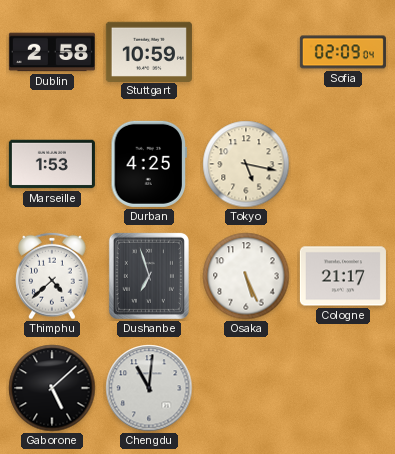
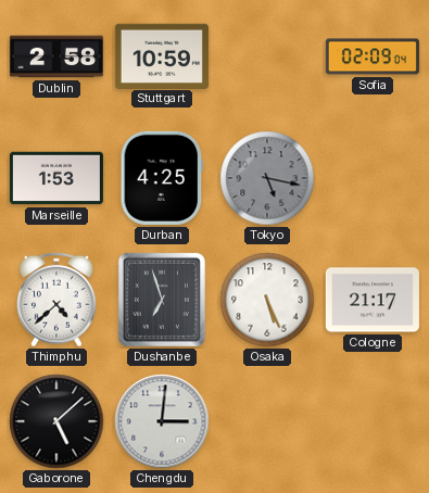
Tokyo dial: cream -> grey
Chengdu: 11:01 -> 3:01
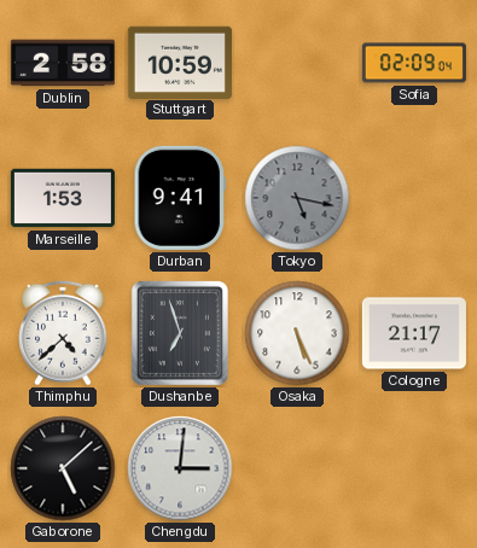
Durban: 4:25 -> 9:41
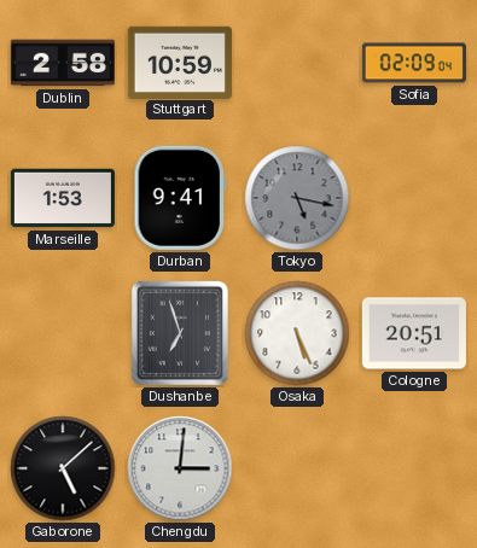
Thimphu: 4:38 -> none
Cologne: 21:17 -> 20:51
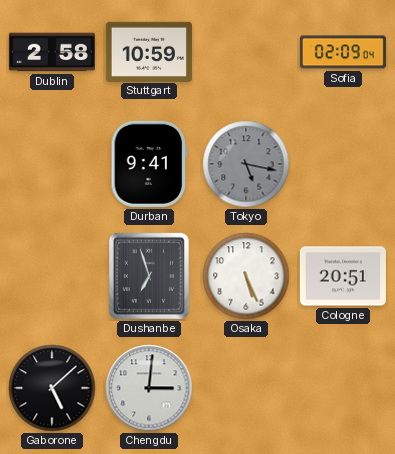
Marseille: 1:53 -> none
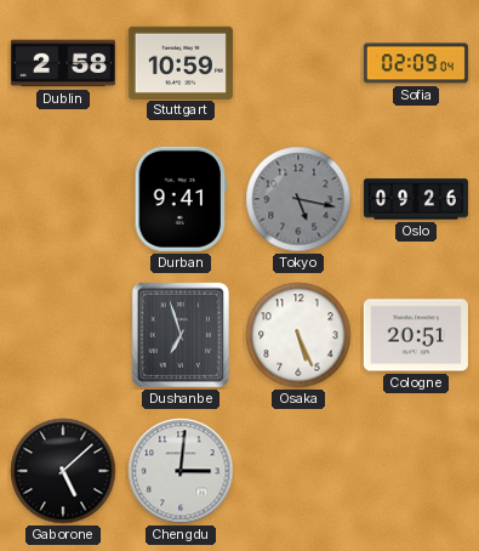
Oslo: none -> 09:26
